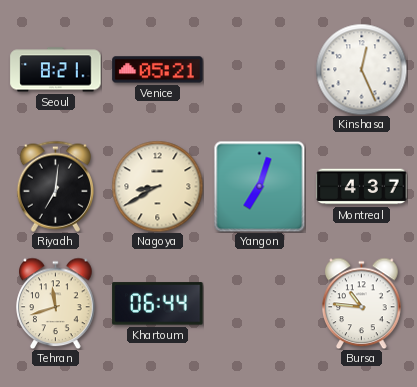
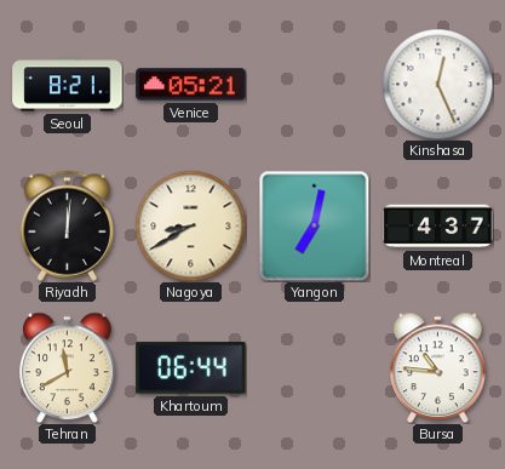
Riyadh: 7:01 -> 12:01
Yangon: 7:03 -> 7:02
Tehran: 11:42 -> 11:40
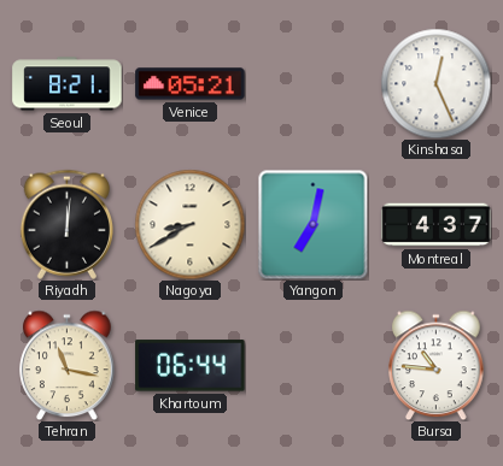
Tehran: 11:40 -> 11:17
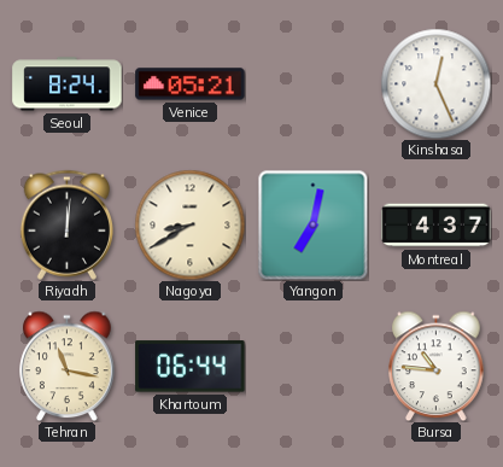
Seoul: 8:21 -> 8:24
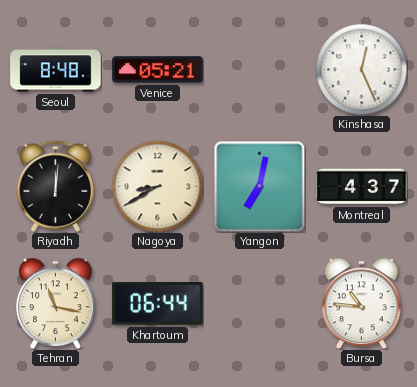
Seoul: 8:24 -> 8:48
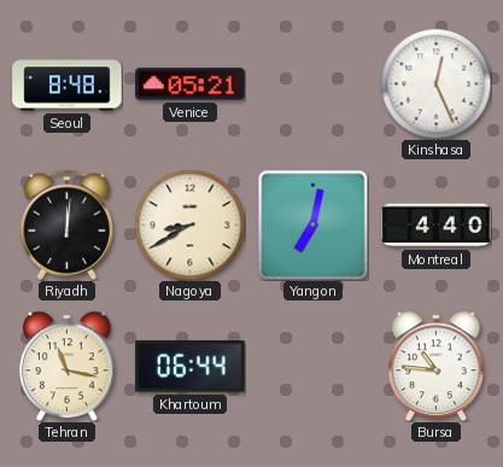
Montreal: 4:37 -> 4:40
